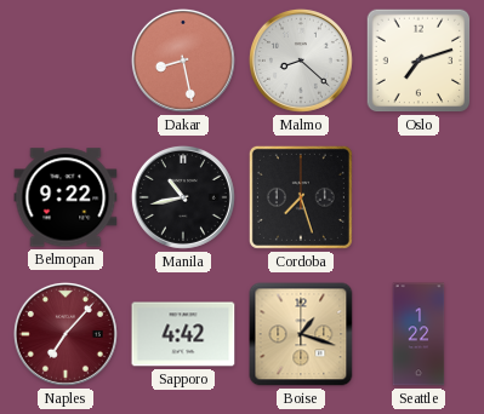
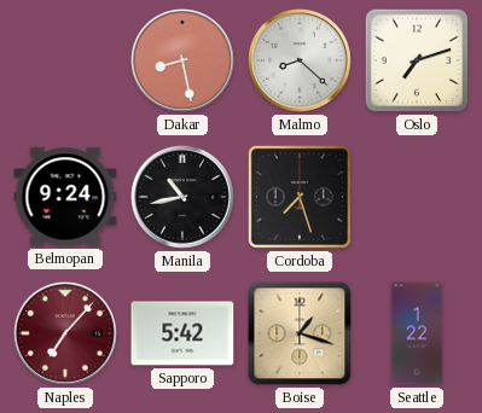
Belmopan: 9:22 -> 9:24
Sapporo: 4:42 -> 5:42
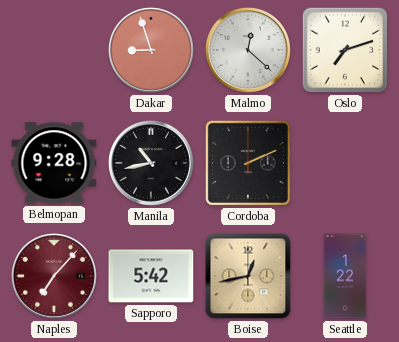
Dakar: 8:28 -> 8:57
Malmo: 8:22 -> 12:22
Belmopan: 9:24 -> 9:28
Cordoba: 7:27 -> 2:11
Boise: 1:18 -> 12:43
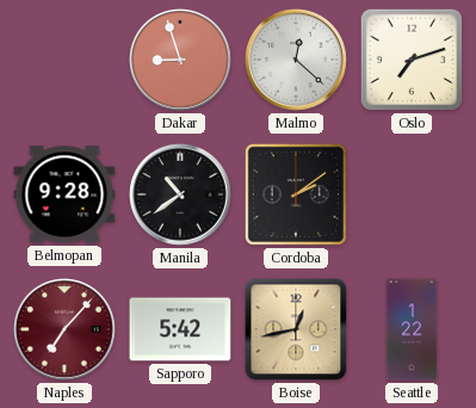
Manila: 10:43 -> 10:39
Cordoba: 2:11 -> 2:09
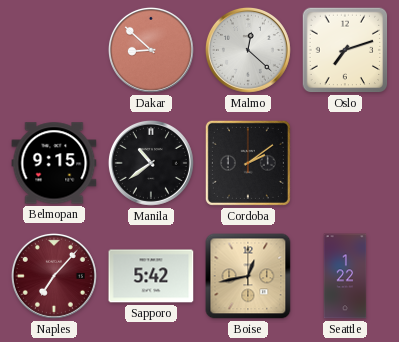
Dakar: 8:57 -> 8:52
Belmopan: 9:28 -> 9:15
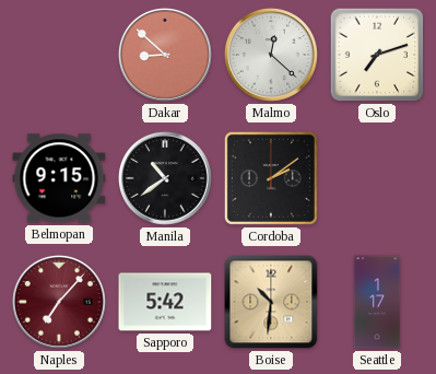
Boise: 12:43 -> 10:31
Seattle: 1:22 -> 1:17
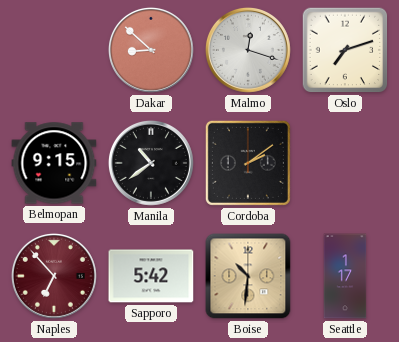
Malmo: 12:22 -> 12:18
Naples: 7:07 -> 6:53
